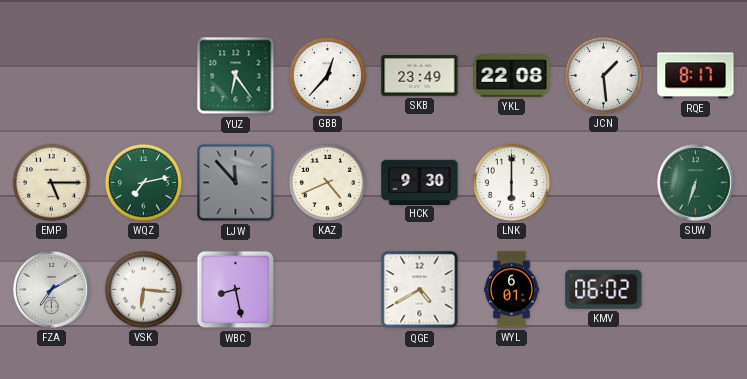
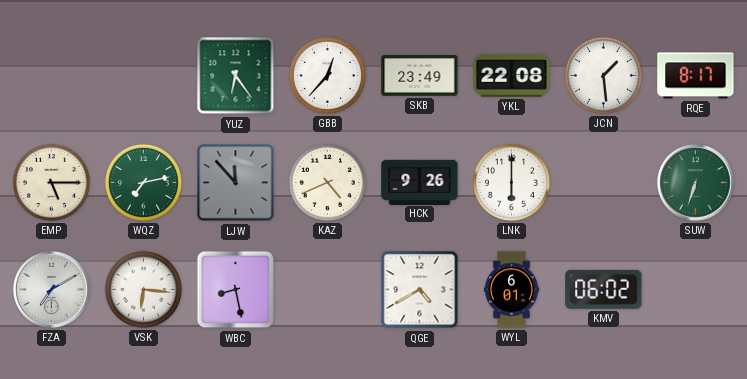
HCK: 9:30 -> 9:26
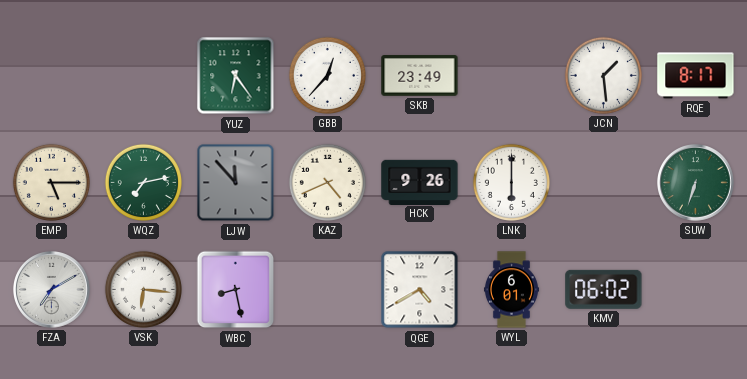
YKL: 22:08 -> none
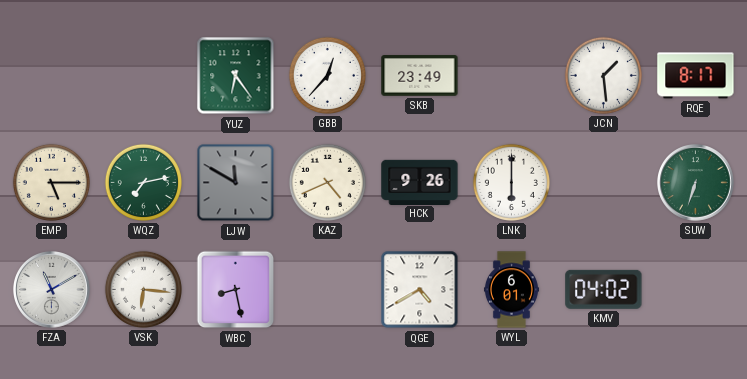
LJW: 11:53 -> 11:50
FZA: 7:10 -> 11:10
KMV: 06:02 -> 04:02
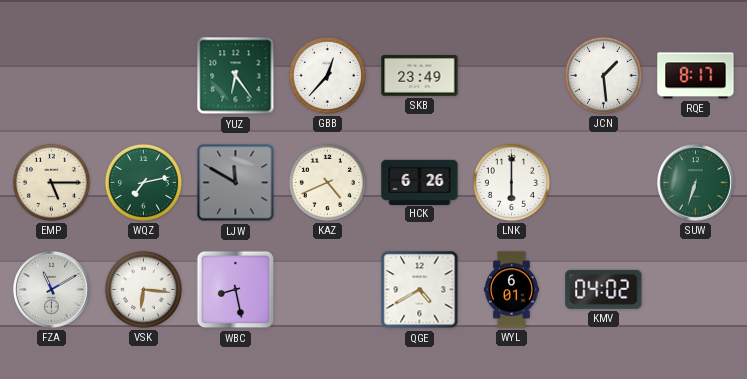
HCK: 9:26 -> 6:26
